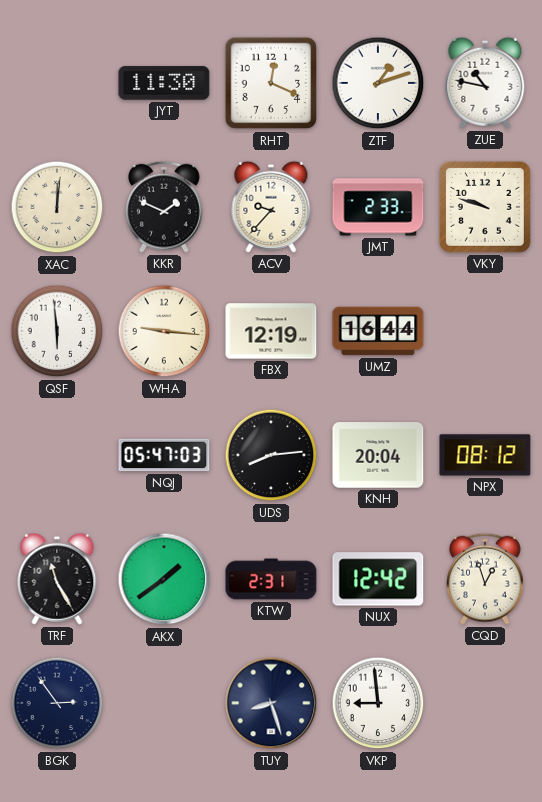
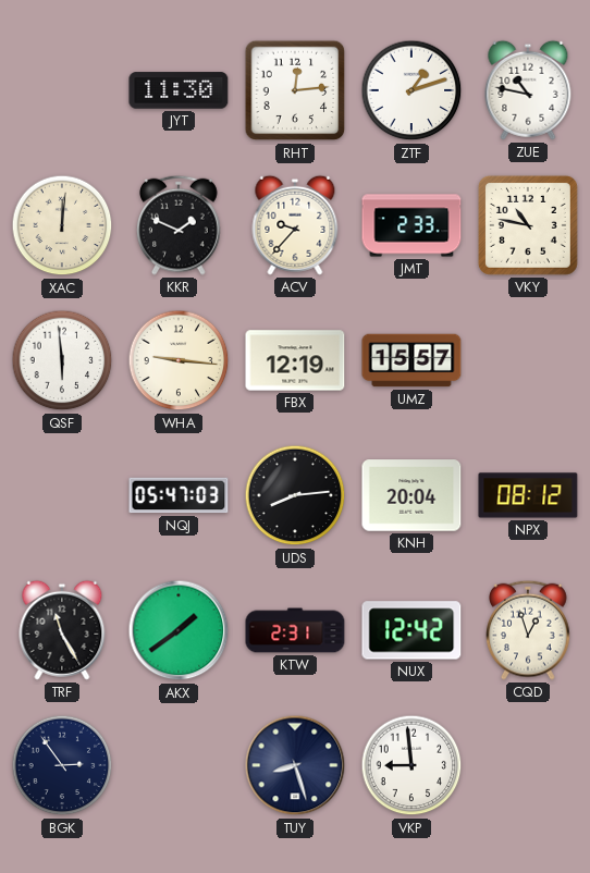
RHT: 12:19 -> 12:14
VKY: 9:48 -> 10:47
UMZ: 16:44 -> 15:57
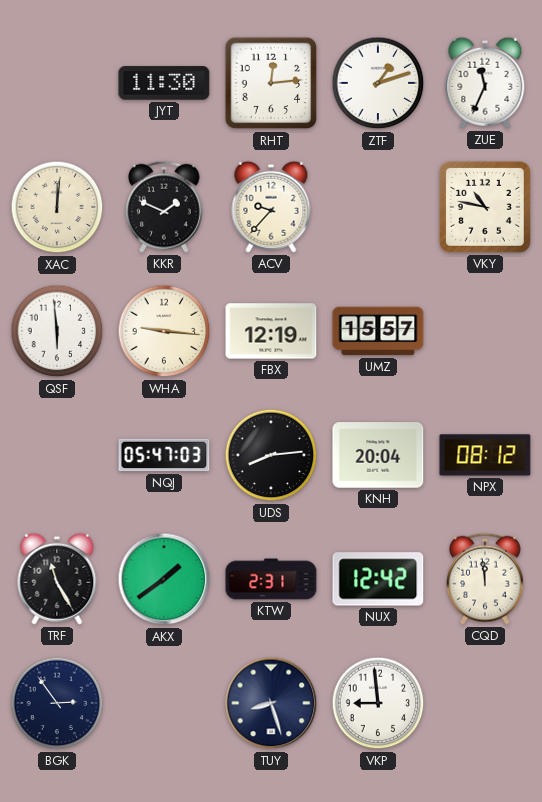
ZUE: 10:47 -> 11:34
JMT: 2:33 -> none
CQD: 12:57 -> 11:59
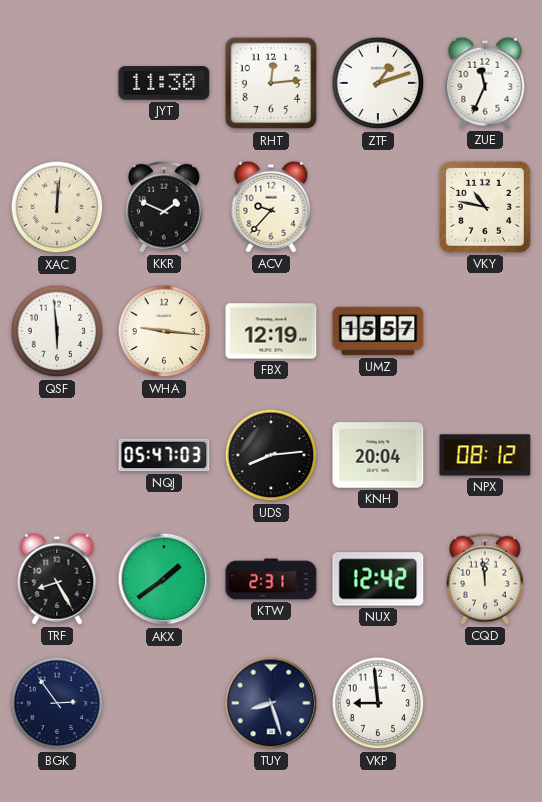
TRF: 11:25 -> 8:25
